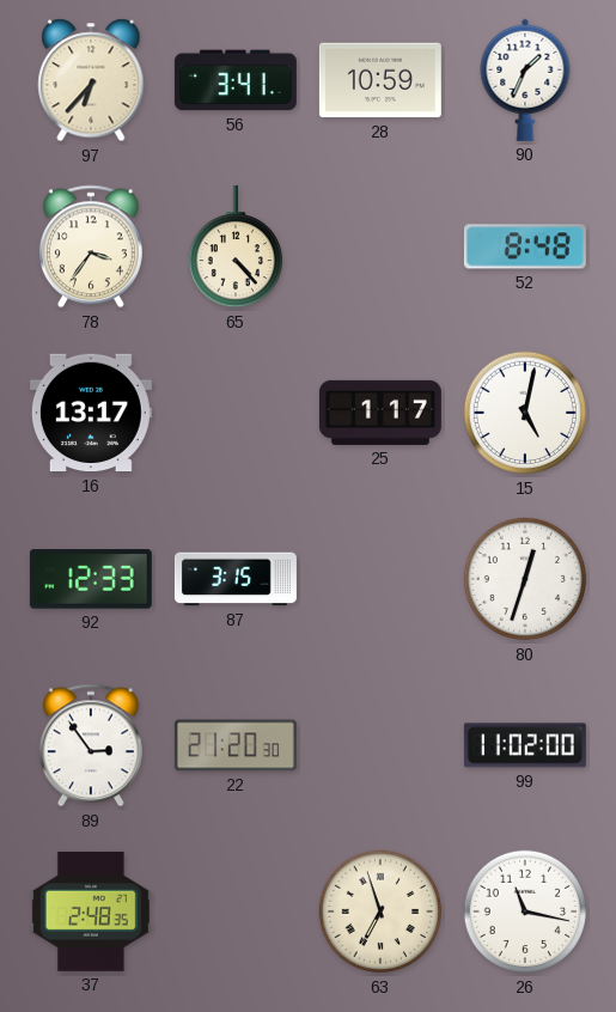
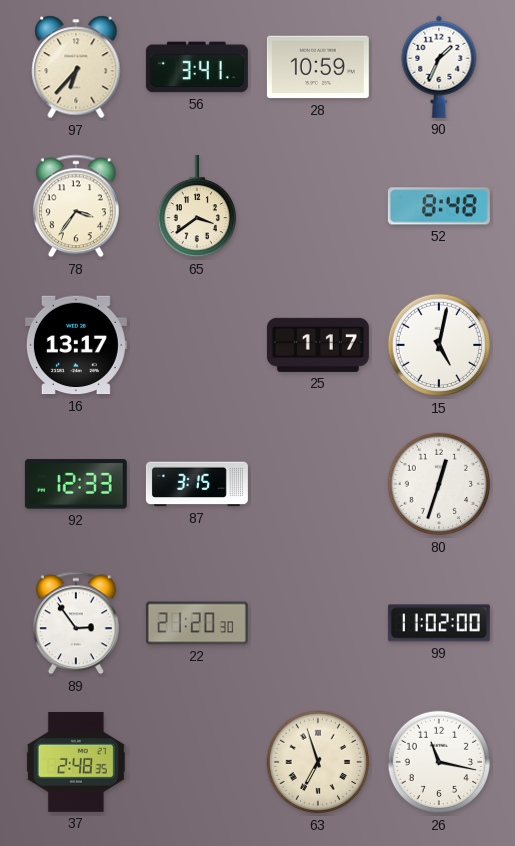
65: 4:23 -> 3:39
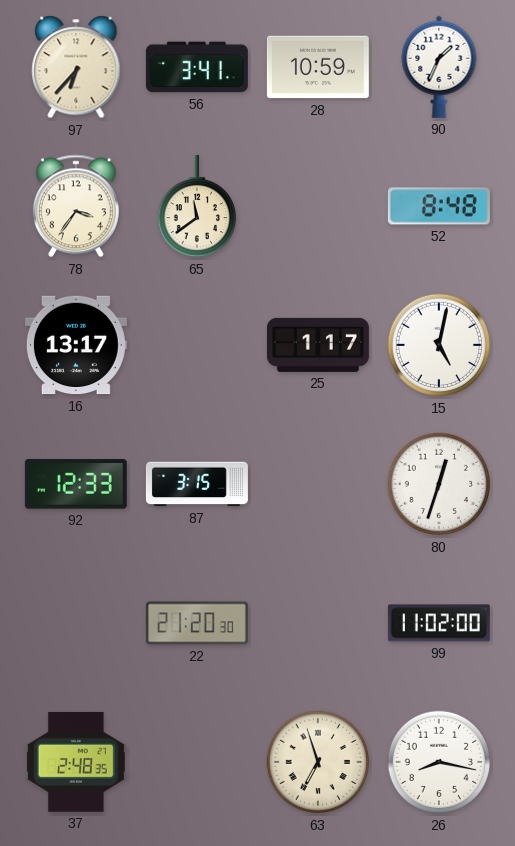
65: 3:39 -> 11:39
89: 2:54 -> none
26: 11:17 -> 8:17
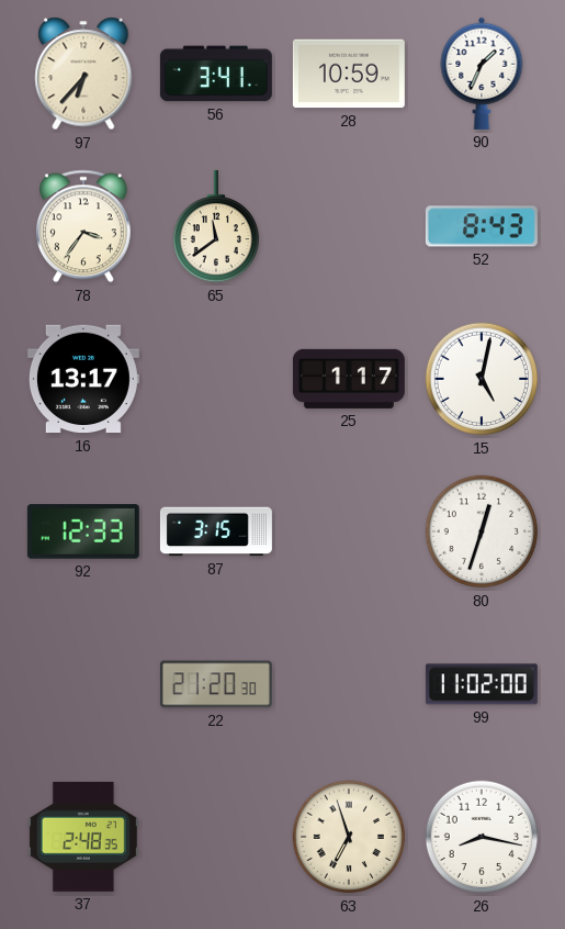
52: 8:48 -> 8:43
